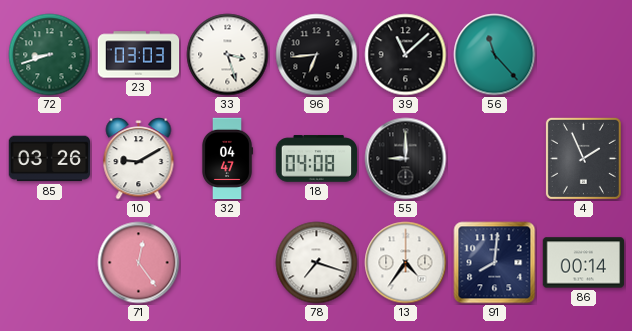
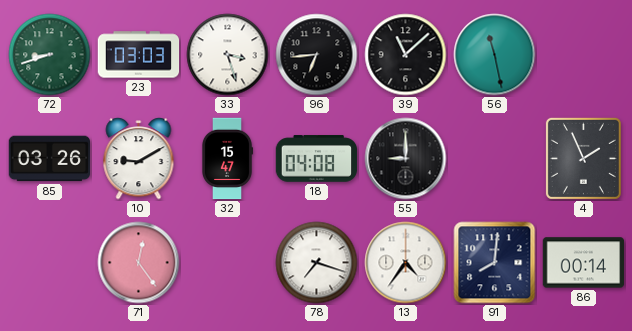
56: 11:23 -> 11:28
32: 04:47 -> 15:47
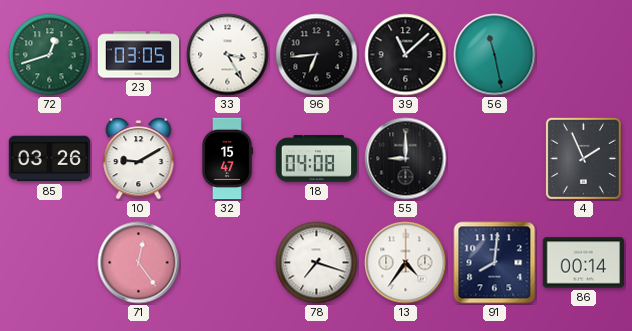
72: 8:42 -> 12:42
23: 03:03 -> 03:05
33: 3:27 -> 3:25
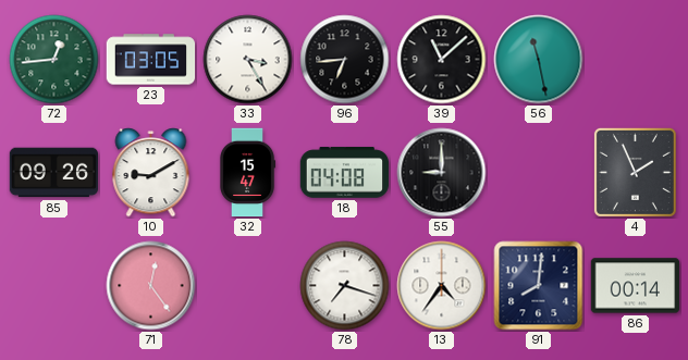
72: 12:42 -> 12:44
85: 03:26 -> 09:26
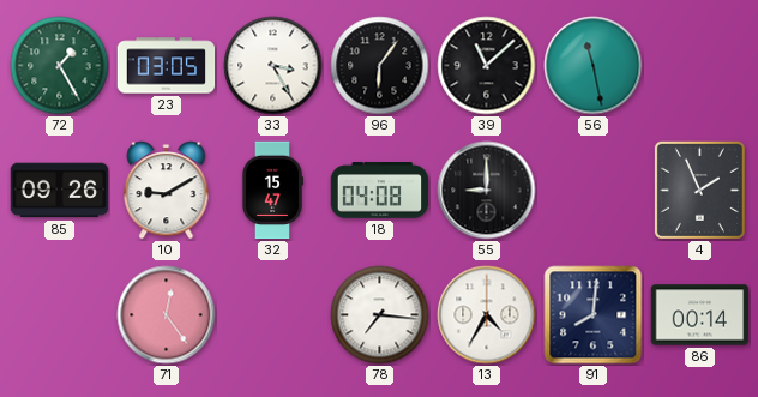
72: 12:44 -> 1:25
96: 6:44 -> 6:06
78: 7:18 -> 7:16
13: 4:36 -> 4:35
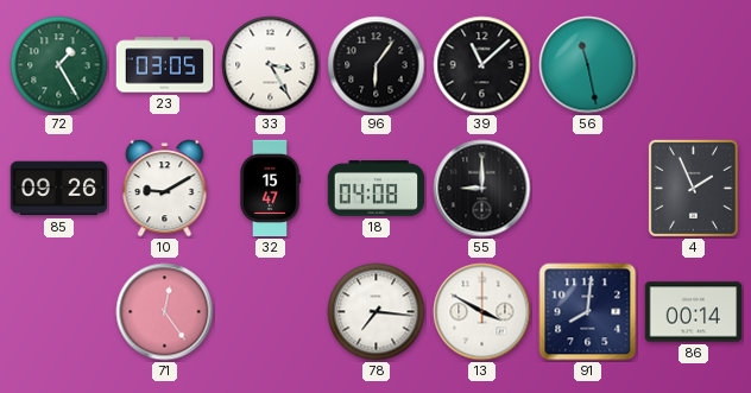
13: 4:35 -> 3:50
